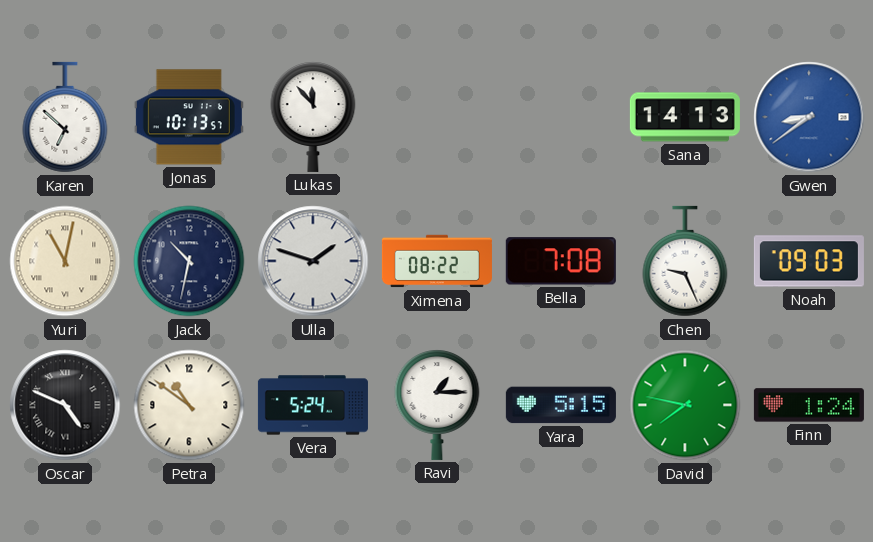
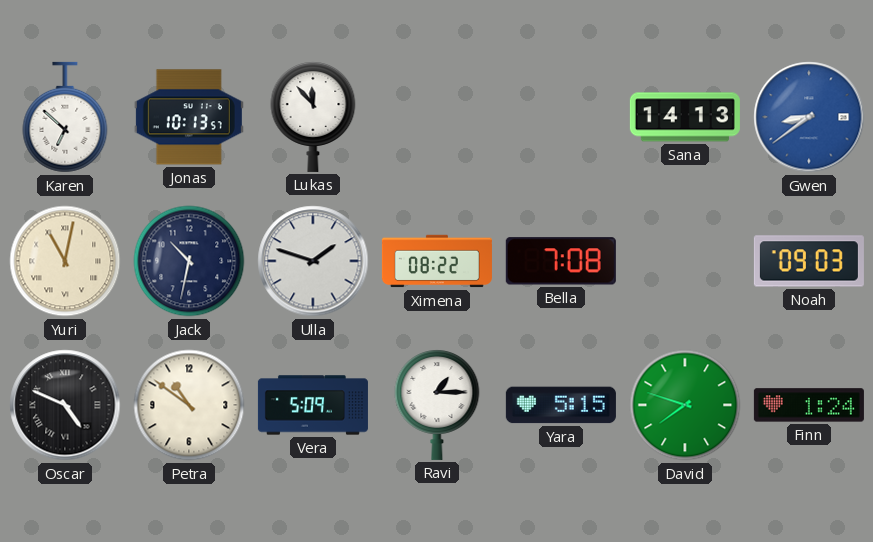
Chen: 9:26 -> none
Vera: 5:24 -> 5:09
David: 7:47 -> 7:48
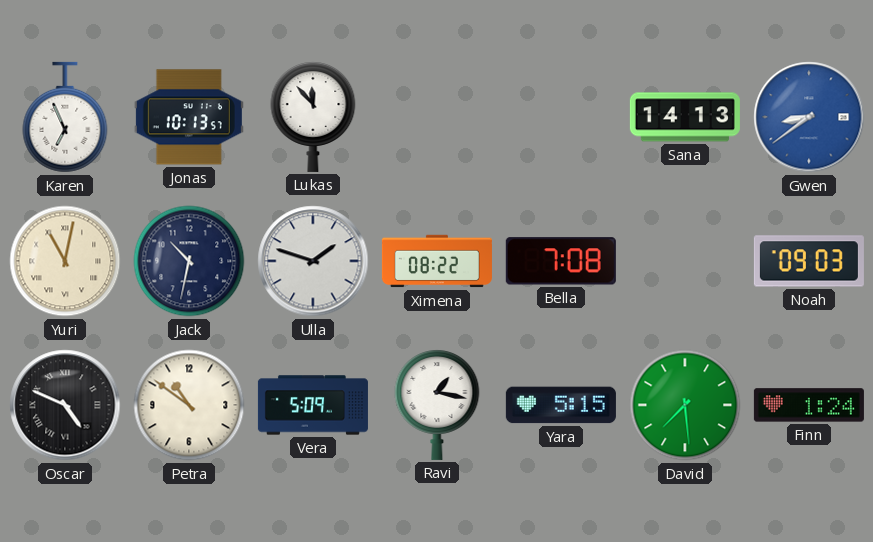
Karen: 6:52 -> 6:56
Ravi: 1:15 -> 1:17
David: 7:48 -> 7:29
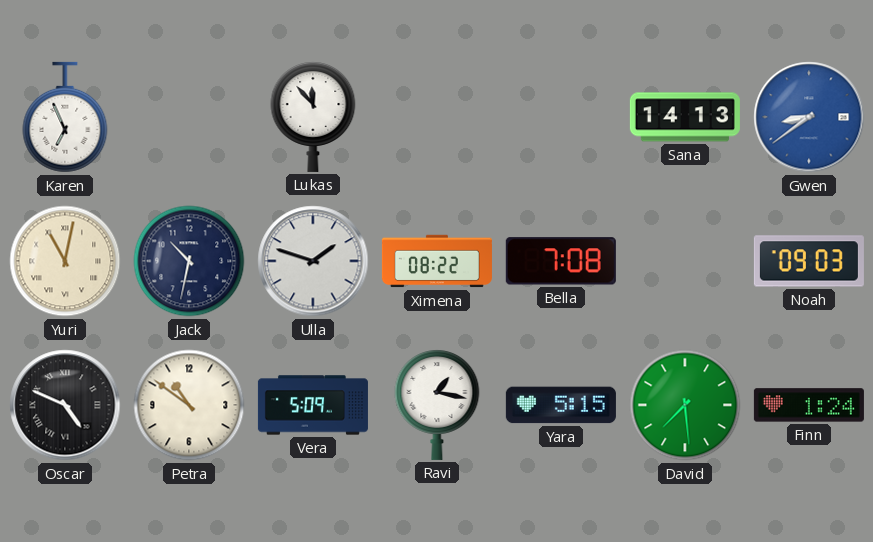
Jonas: 10:13 -> none
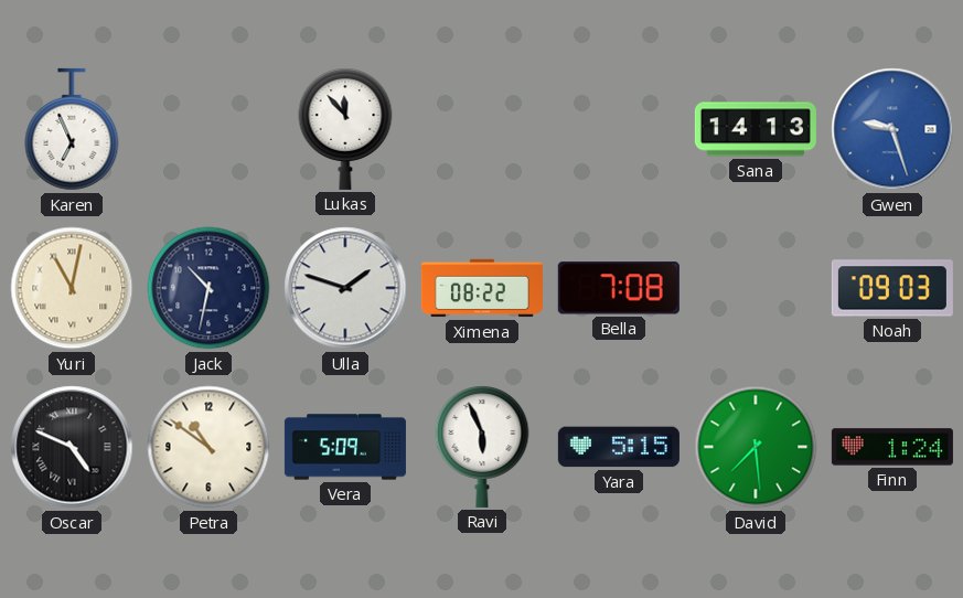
Gwen: 8:39 -> 9:27
Ravi: 1:17 -> 5:56
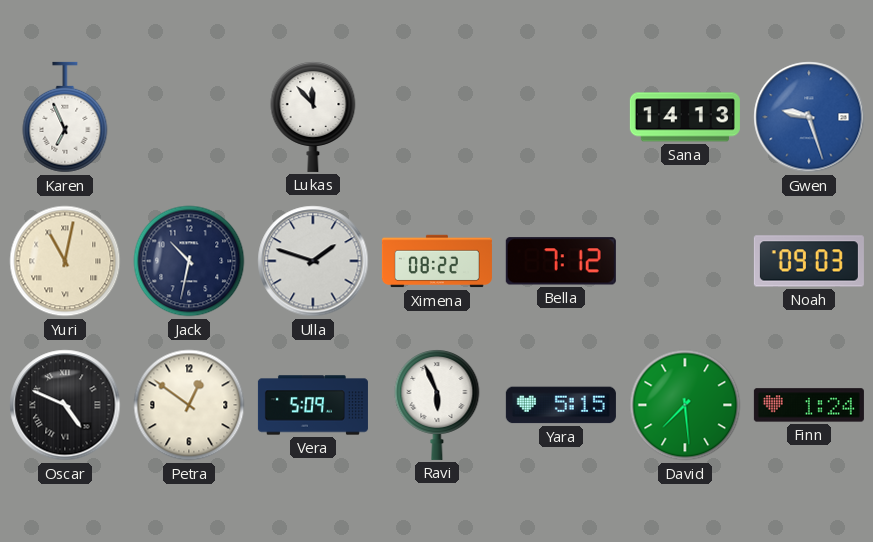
Bella: 7:08 -> 7:12
Petra: 10:51 -> 12:51
